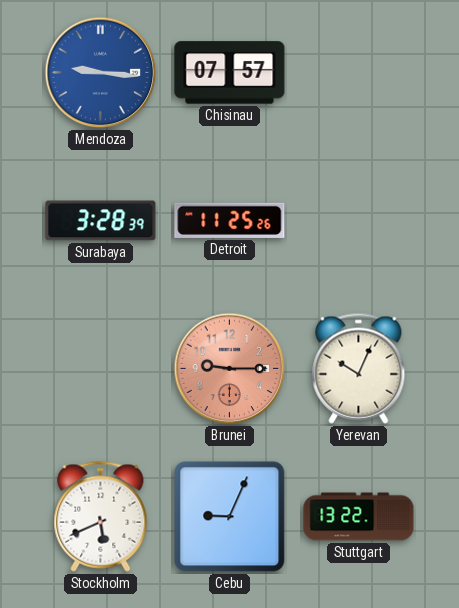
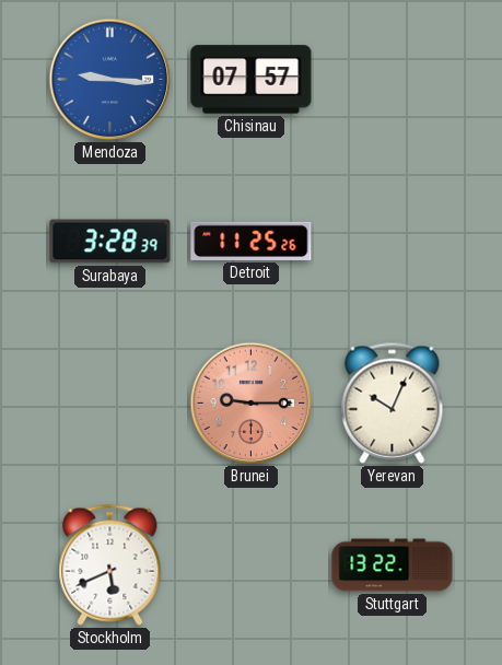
Cebu: 9:04 -> none
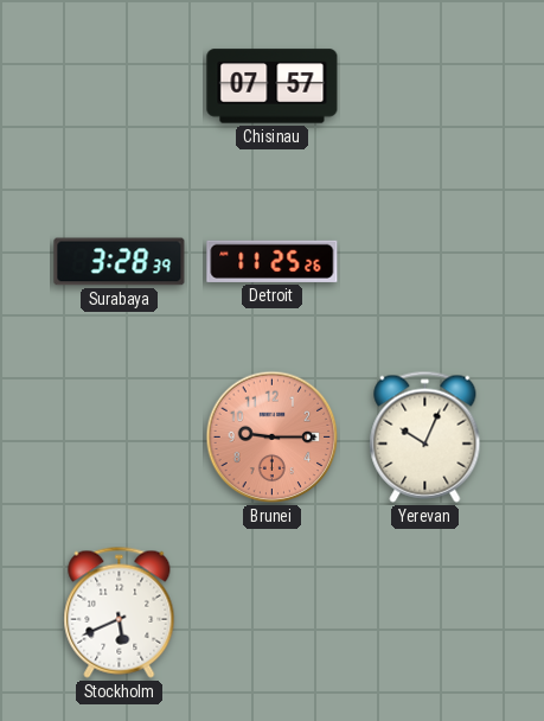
Mendoza: 9:16 -> none
Stuttgart: 13:22 -> none
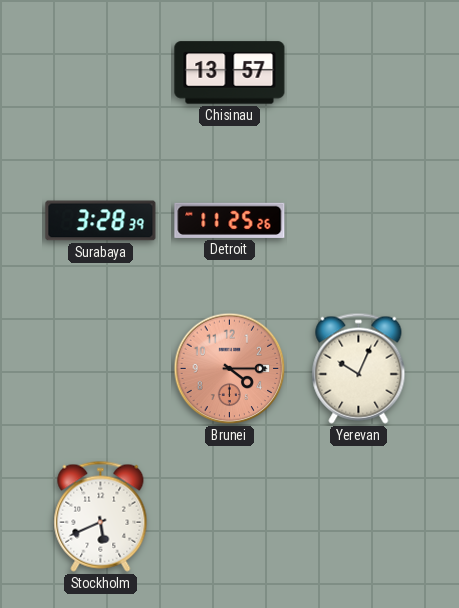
Chisinau: 07:57 -> 13:57
Brunei: 9:15 -> 4:15
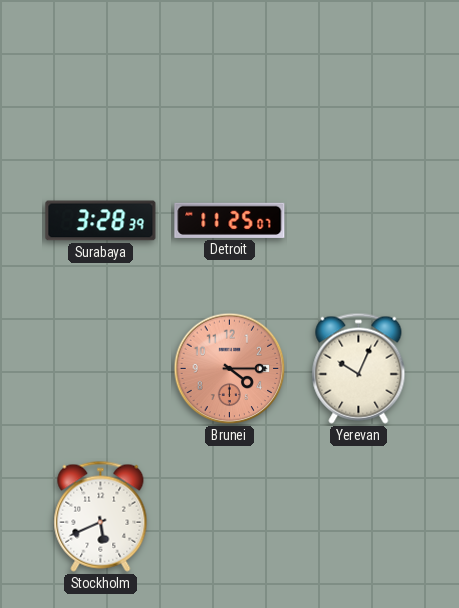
Chisinau: 13:57 -> none
Detroit: 11:25:26 -> 11:25:07
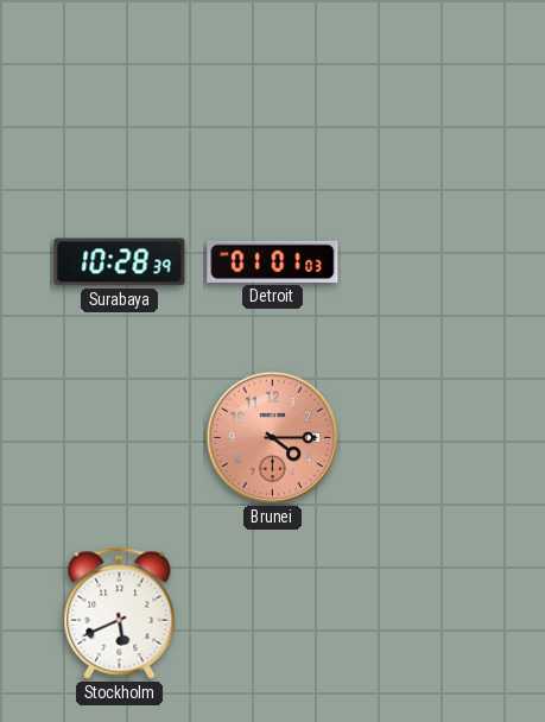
Surabaya: 3:28 -> 10:28
Detroit: 11:25 -> 01:01
Yerevan: 10:04 -> none
